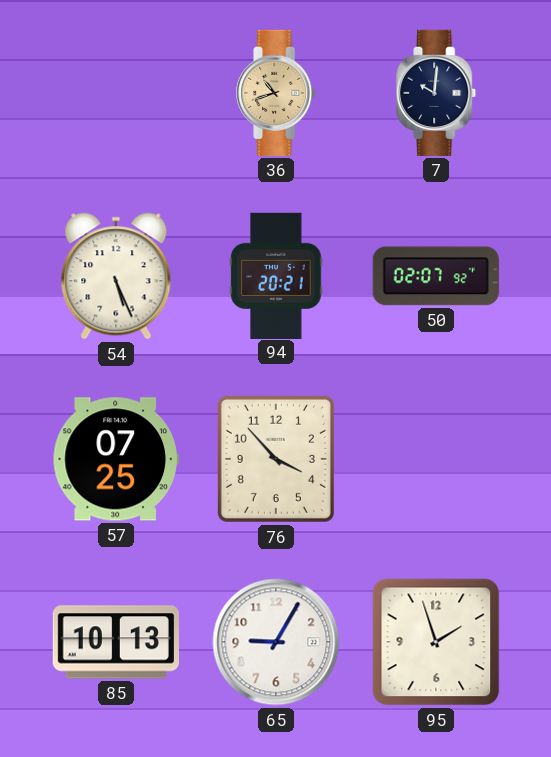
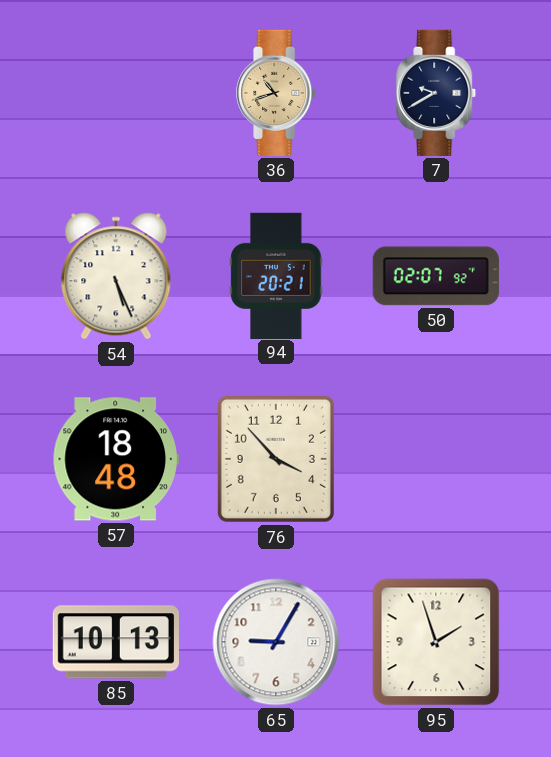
7: 10:01 -> 9:40
57: 07:25 -> 18:48
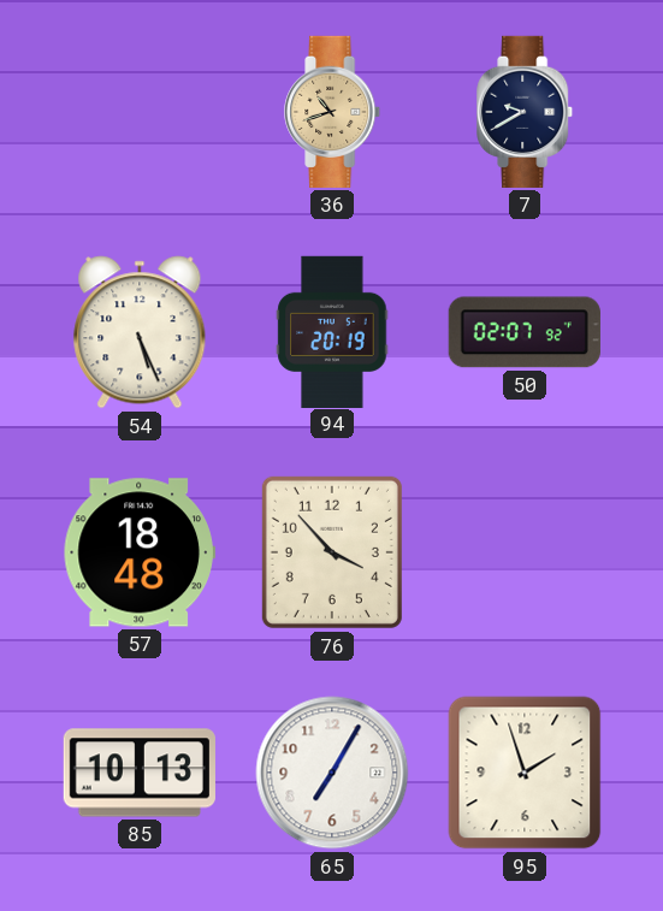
94: 20:21 -> 20:19
65: 9:05 -> 7:05
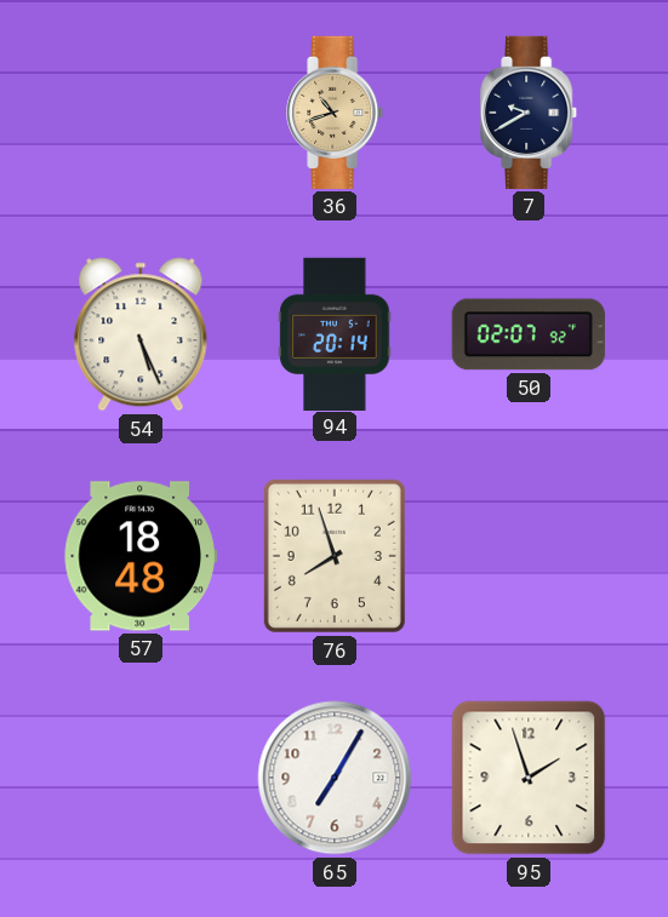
94: 20:19 -> 20:14
76: 3:53 -> 7:57
85: 10:13 -> none
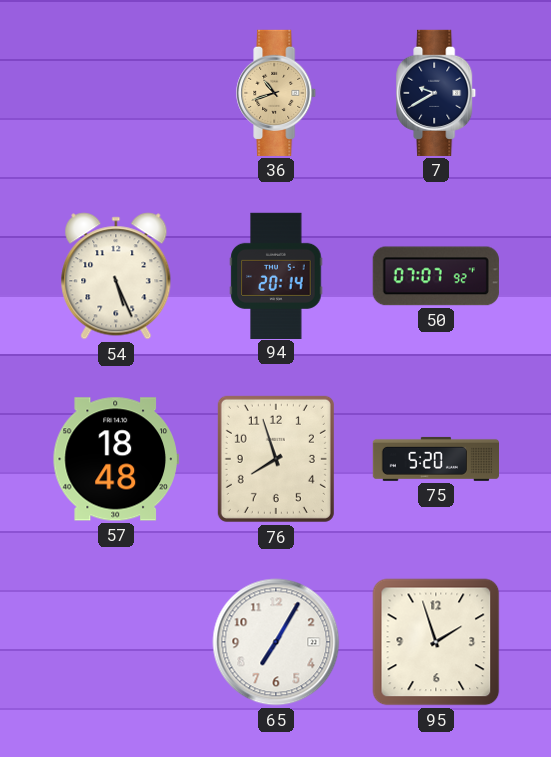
50: 02:07 -> 07:07
75: none -> 5:20
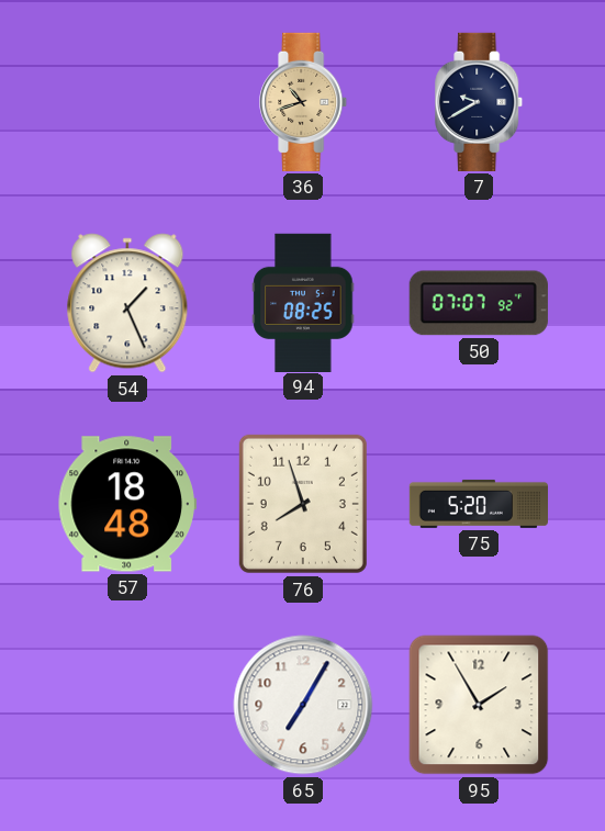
54: 5:26 -> 1:26
94: 20:14 -> 08:25
95: 1:57 -> 1:55
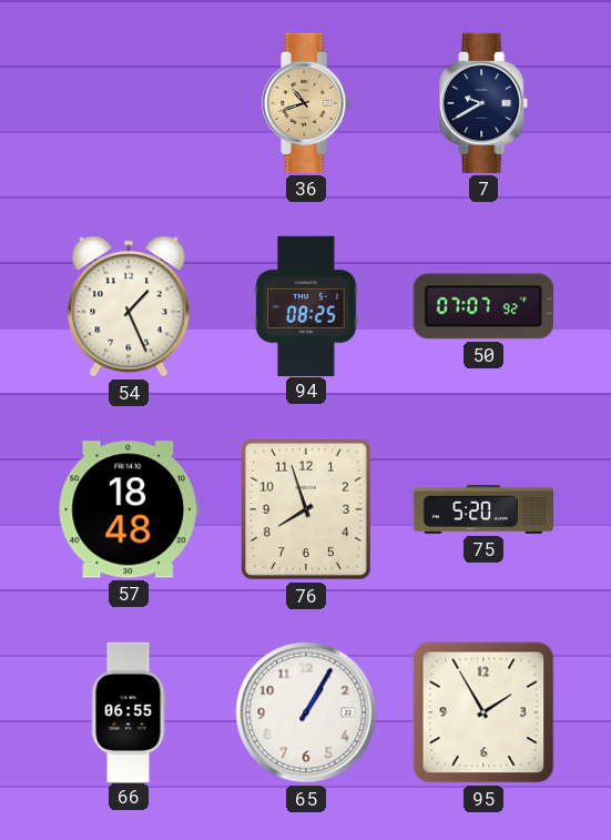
66: none -> 06:55
65: 7:05 -> 1:05
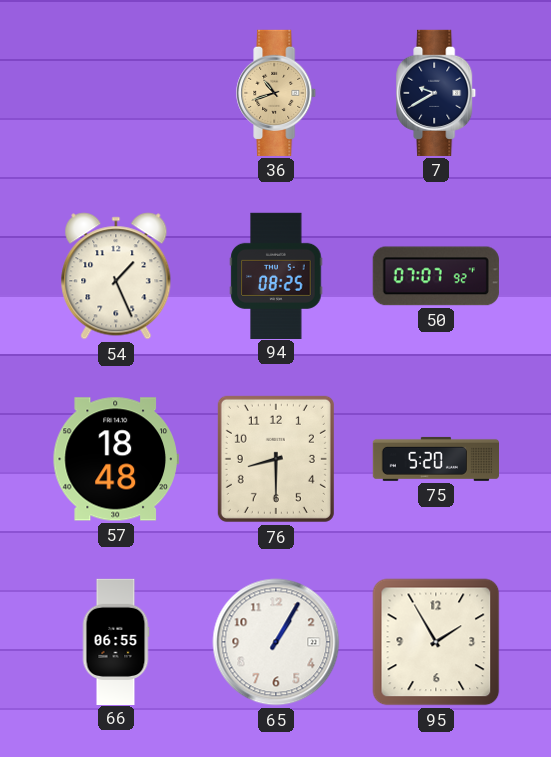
76: 7:57 -> 8:30
